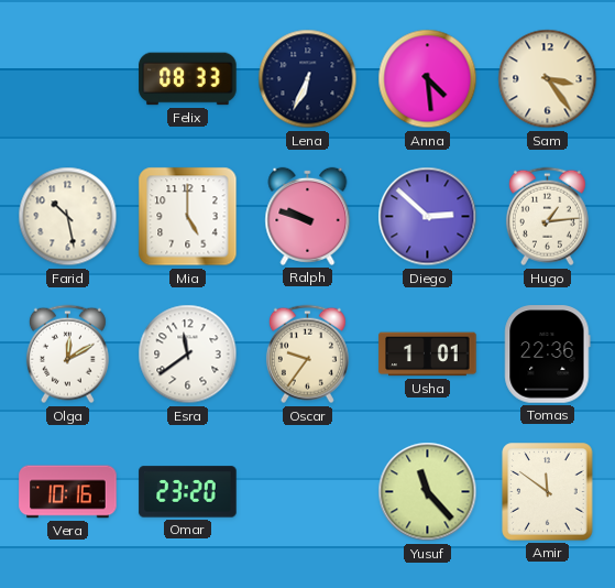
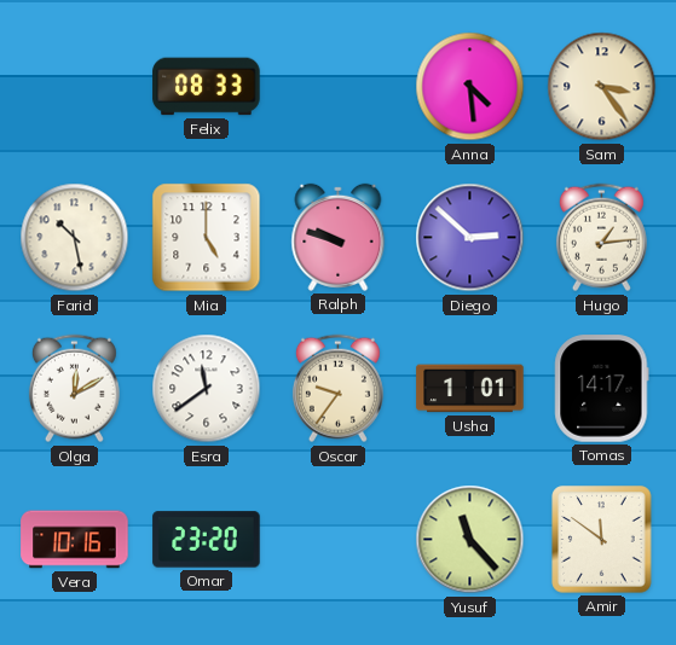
Lena: 6:34 -> none
Tomas: 22:36 -> 14:17
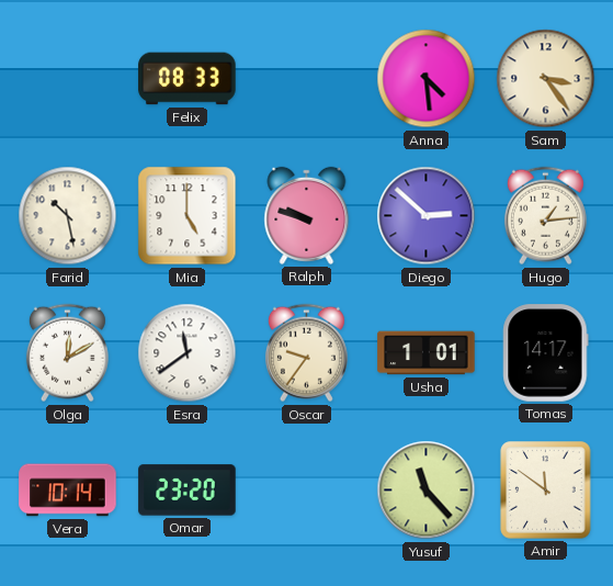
Vera: 10:16 -> 10:14
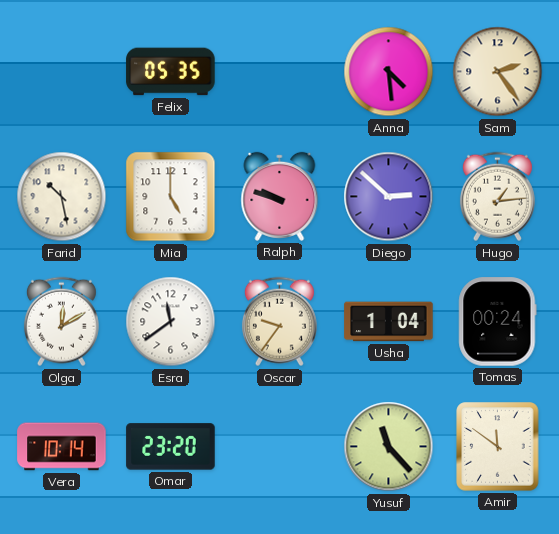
Felix: 08:33 -> 05:35
Sam: 3:24 -> 2:24
Usha: 1:01 -> 1:04
Tomas: 14:17 -> 00:24
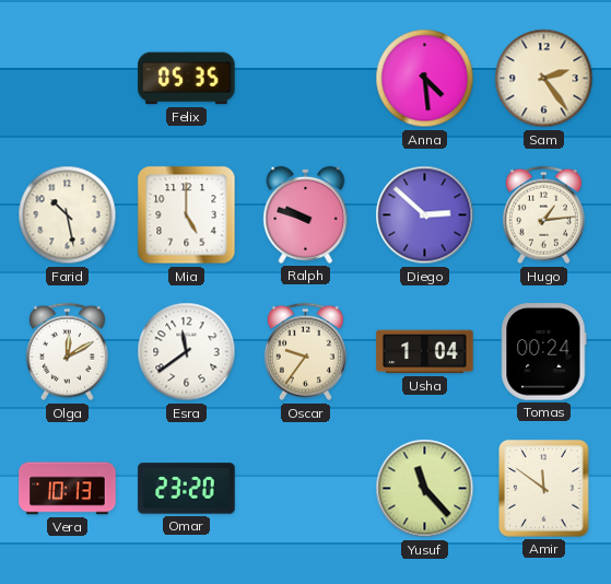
Vera: 10:14 -> 10:13
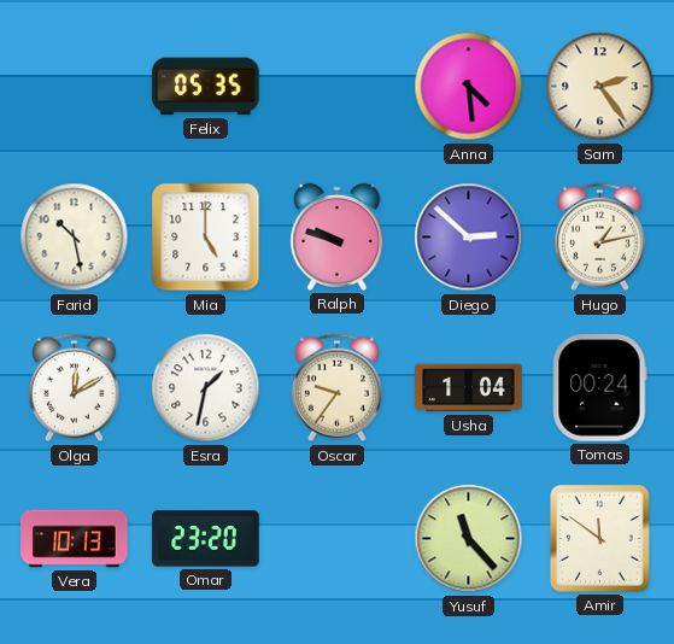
Hugo: 1:14 -> 1:13
Esra: 11:39 -> 1:32
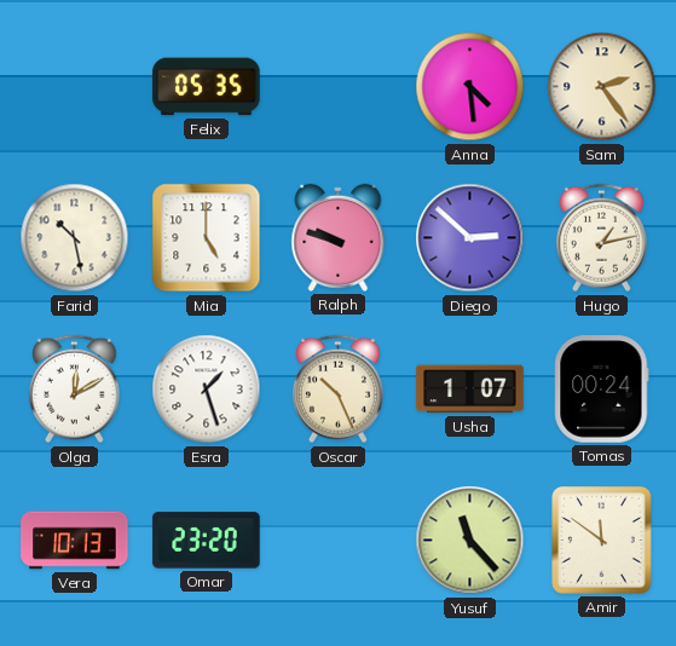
Esra: 1:32 -> 1:27
Oscar: 9:36 -> 10:26
Usha: 1:04 -> 1:07
